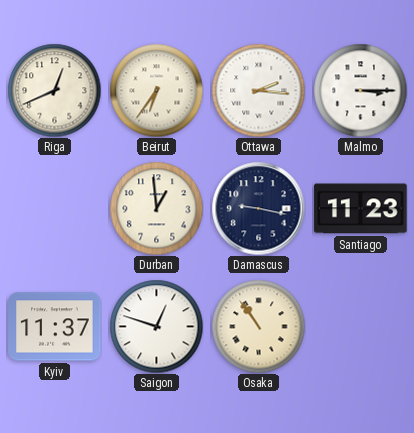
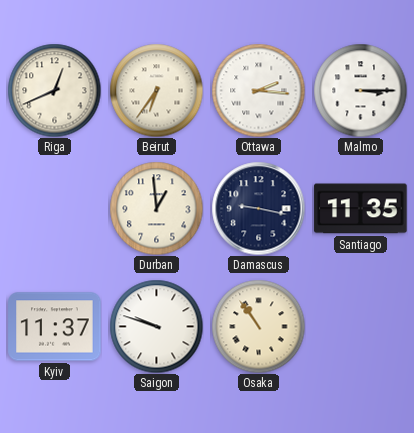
Santiago: 11:23 -> 11:35
Saigon: 12:48 -> 9:48
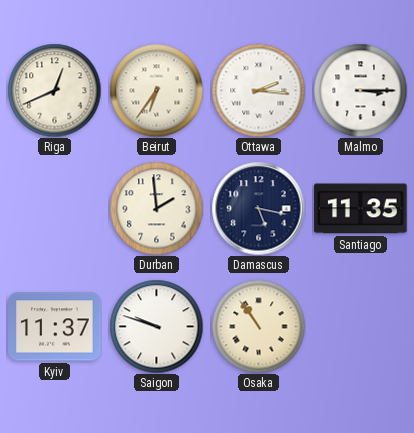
Durban: 12:59 -> 1:59
Damascus: 9:17 -> 5:17
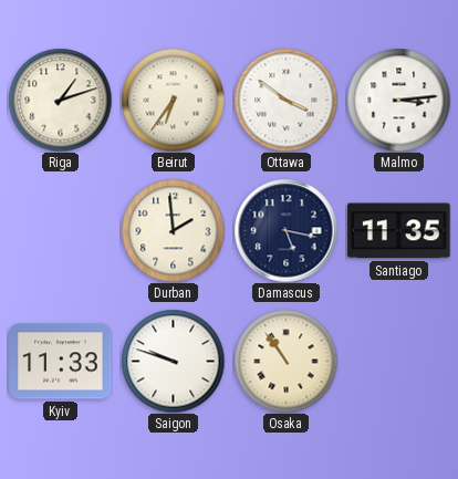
Riga: 12:41 -> 1:12
Ottawa: 2:16 -> 3:51
Malmo: 3:15 -> 3:14
Kyiv: 11:37 -> 11:33
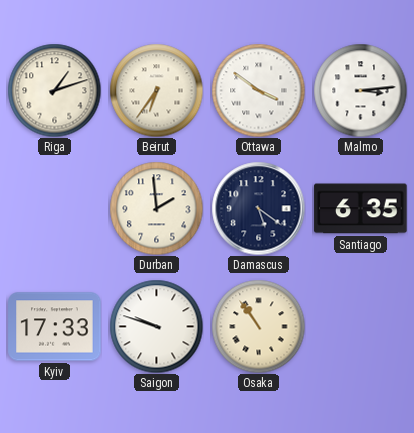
Damascus: 5:17 -> 5:21
Santiago: 11:35 -> 6:35
Kyiv: 11:33 -> 17:33
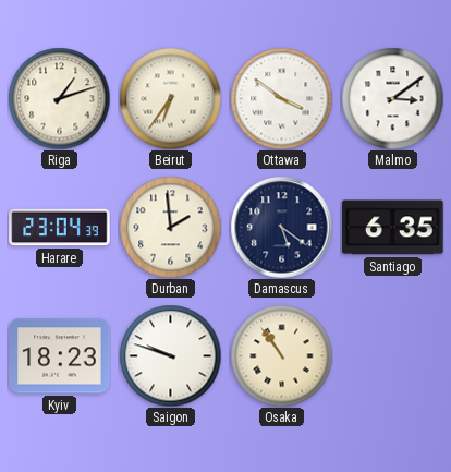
Malmo: 3:14 -> 3:09
Harare: none -> 23:04
Kyiv: 17:33 -> 18:23
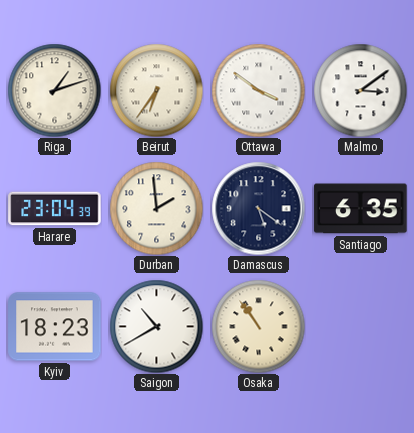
Saigon: 9:48 -> 10:40
